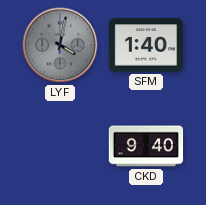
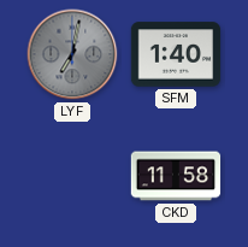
LYF: 4:02 -> 7:02
CKD: 9:40 -> 11:58
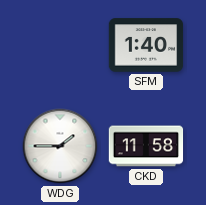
LYF: 7:02 -> none
WDG: none -> 1:45
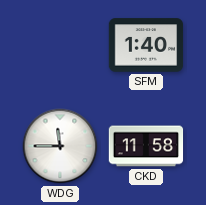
WDG: 1:45 -> 11:45
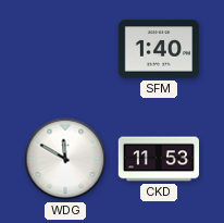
WDG: 11:45 -> 11:50
CKD: 11:58 -> 11:53
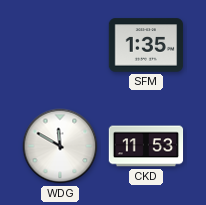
SFM: 1:40 -> 1:35
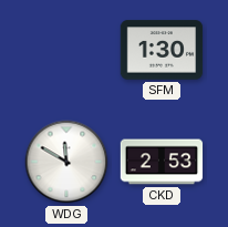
SFM: 1:35 -> 1:30
CKD: 11:53 -> 2:53
